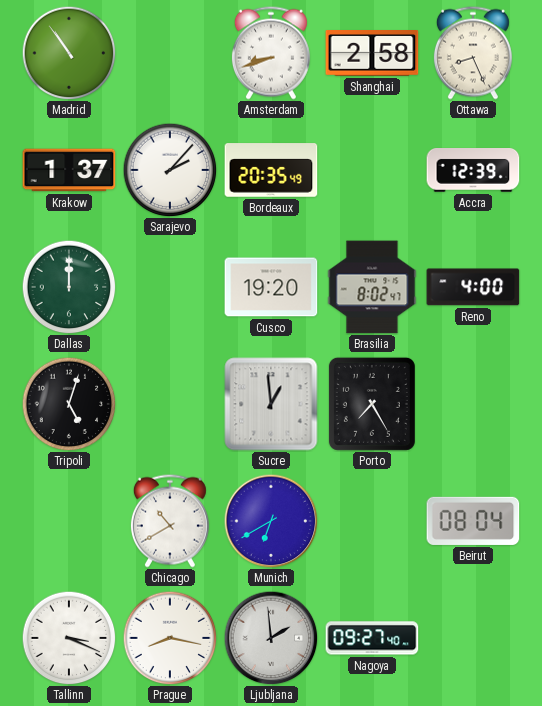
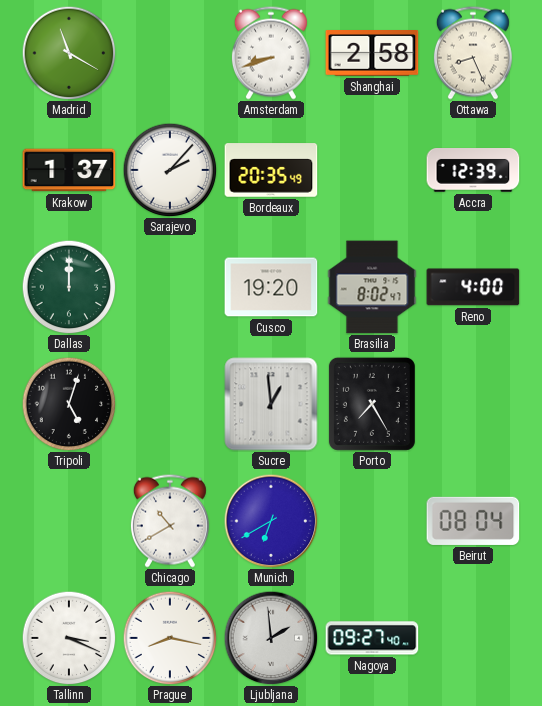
Madrid: 10:54 -> 11:20
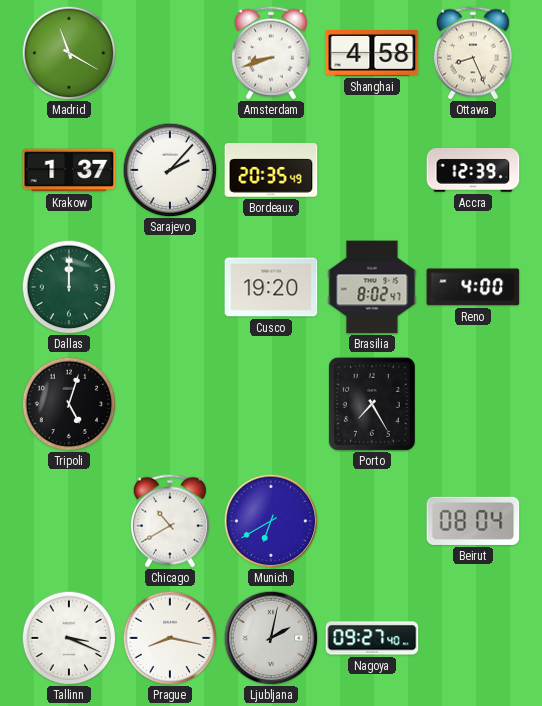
Shanghai: 2:58 -> 4:58
Sucre: 12:59 -> none
Ljubljana: 1:59 -> 2:02
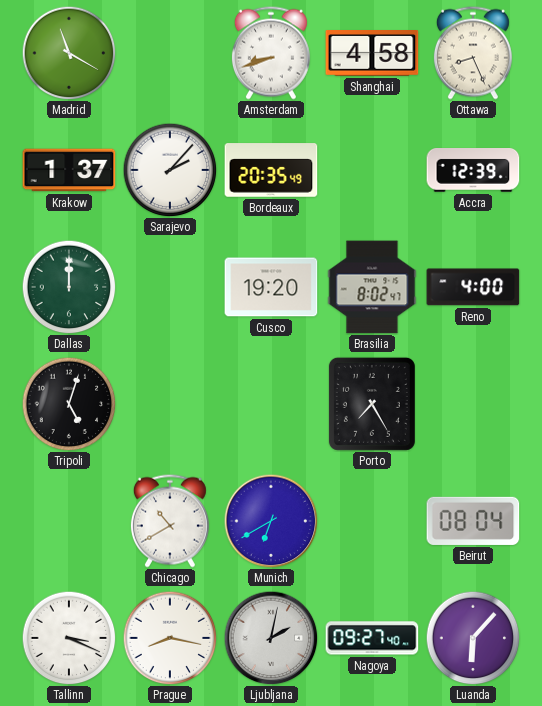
Luanda: none -> 6:07
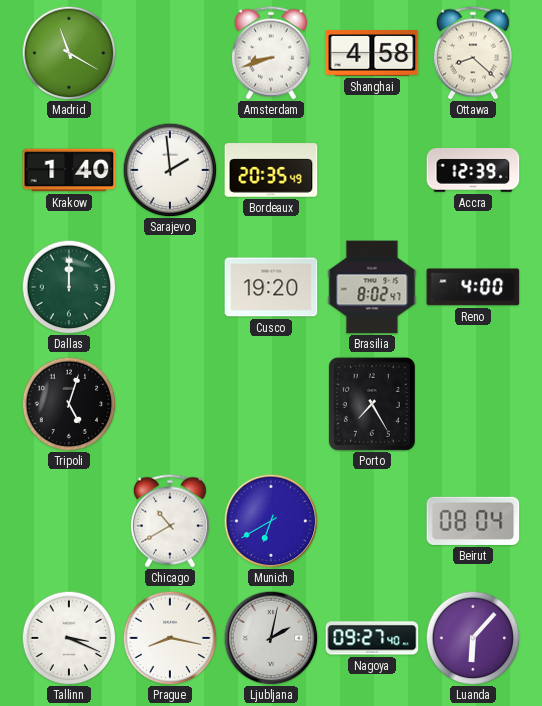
Ottawa: 8:26 -> 8:22
Krakow: 1:37 -> 1:40
Sarajevo: 2:07 -> 1:59
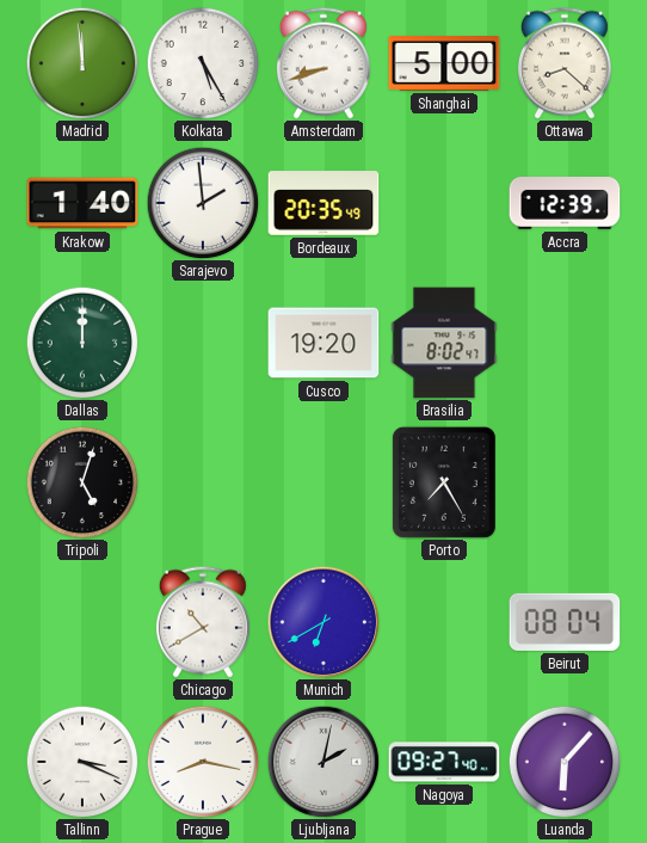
Madrid: 11:20 -> 11:59
Kolkata: none -> 5:25
Shanghai: 4:58 -> 5:00
Reno: 4:00 -> none
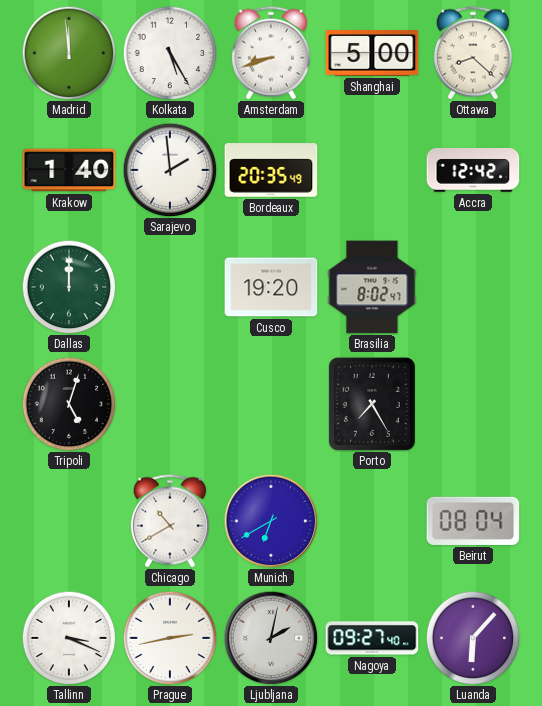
Accra: 12:39 -> 12:42
Prague: 8:17 -> 2:43
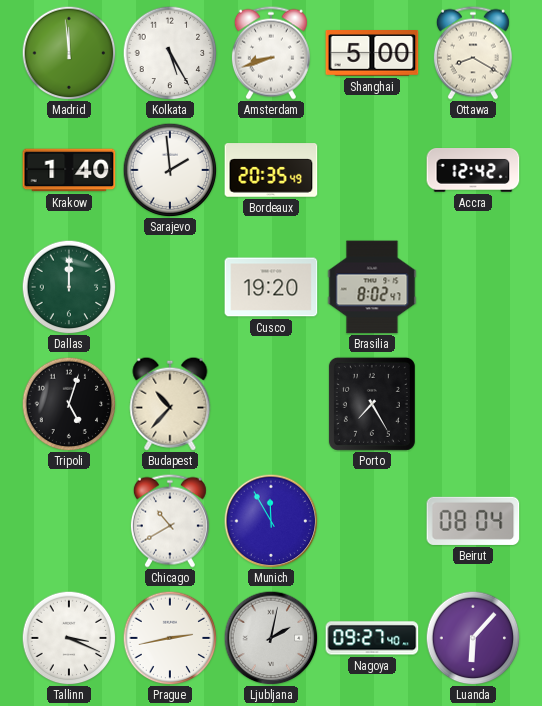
Ottawa: 8:22 -> 8:20
Budapest: none -> 10:37
Munich: 6:40 -> 11:55
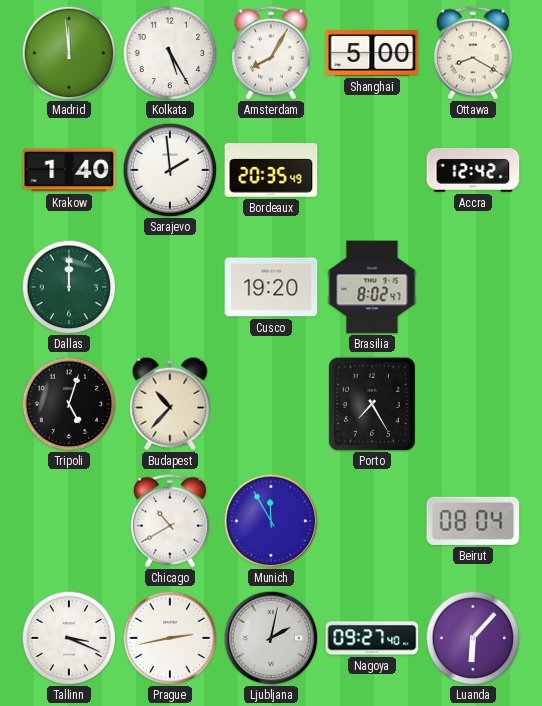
Amsterdam: 8:42 -> 8:05
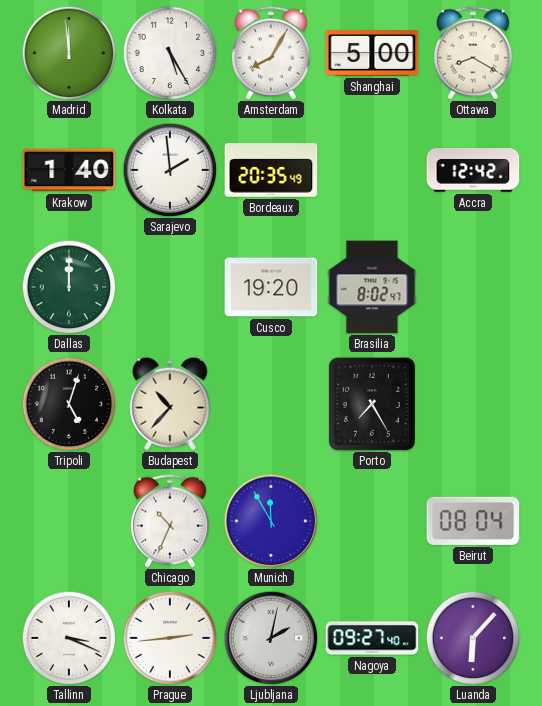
Chicago: 10:40 -> 10:34
Prague: 2:43 -> 2:44
